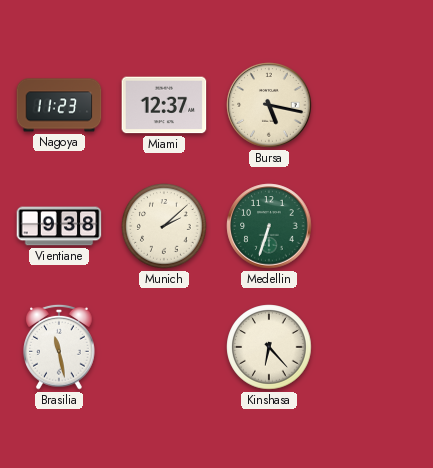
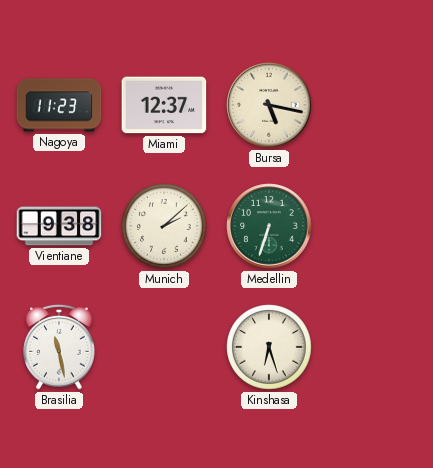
Kinshasa: 6:23 -> 6:27
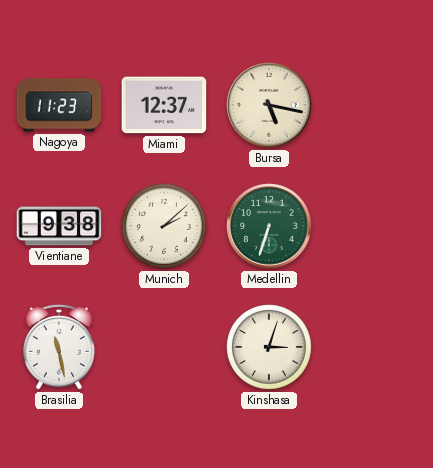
Kinshasa: 6:27 -> 3:03
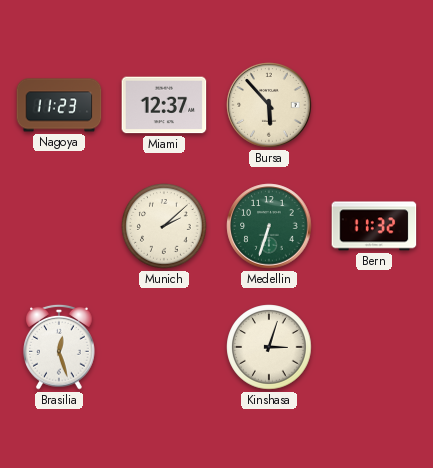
Bursa: 5:17 -> 5:53
Vientiane: 9:38 -> none
Bern: none -> 11:32
Brasilia: 11:28 -> 12:27
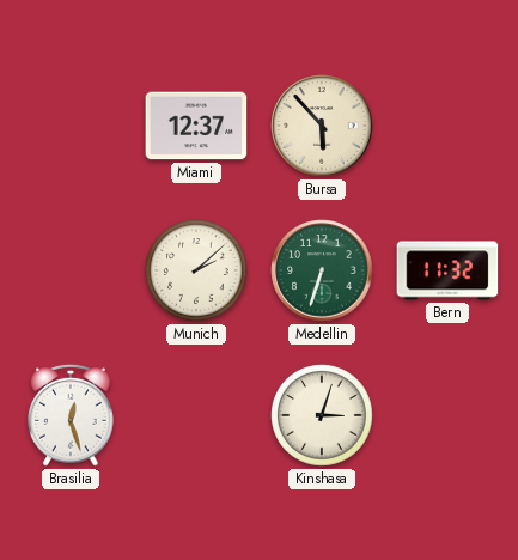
Nagoya: 11:23 -> none
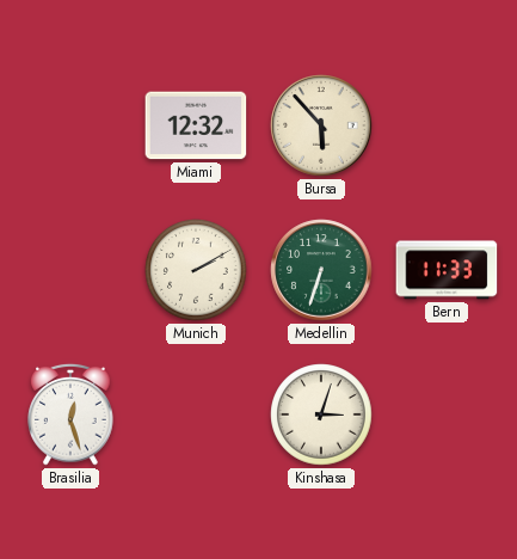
Miami: 12:37 -> 12:32
Munich: 2:08 -> 2:10
Bern: 11:32 -> 11:33
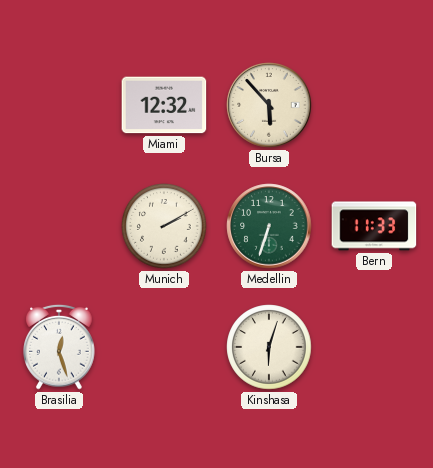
Kinshasa: 3:03 -> 6:03
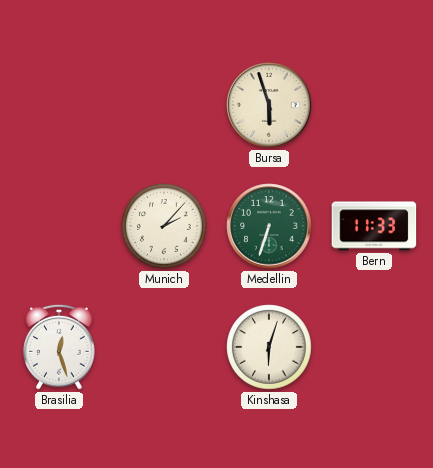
Miami: 12:32 -> none
Bursa: 5:53 -> 5:57
Munich: 2:10 -> 2:07
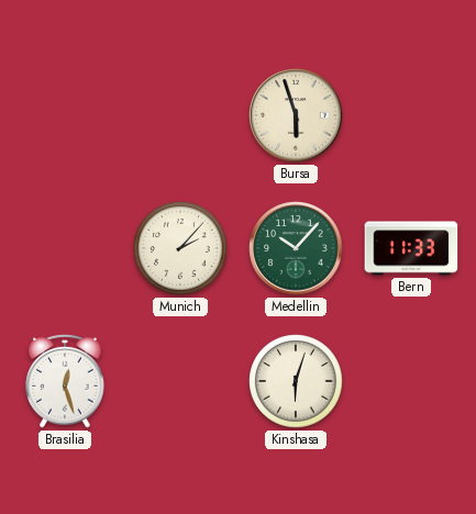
Medellin: 6:33 -> 10:07
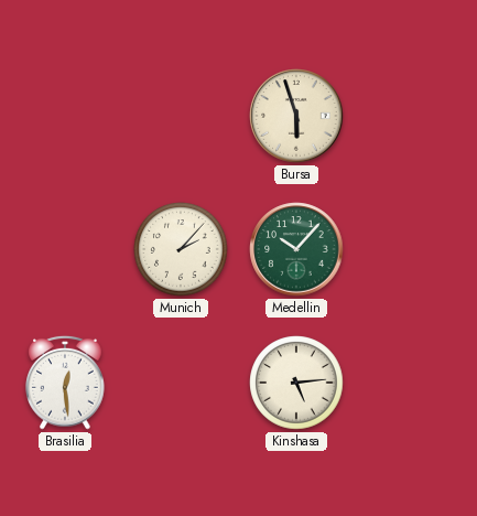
Bern: 11:33 -> none
Brasilia: 12:27 -> 12:29
Kinshasa: 6:03 -> 5:14
